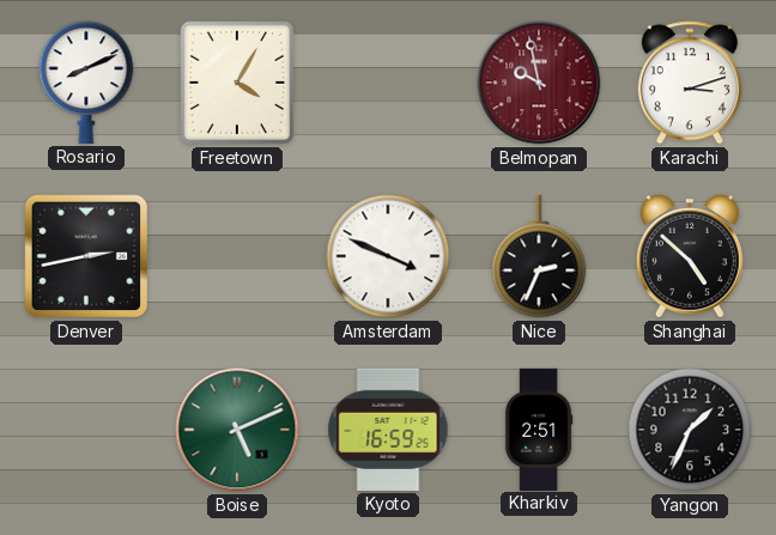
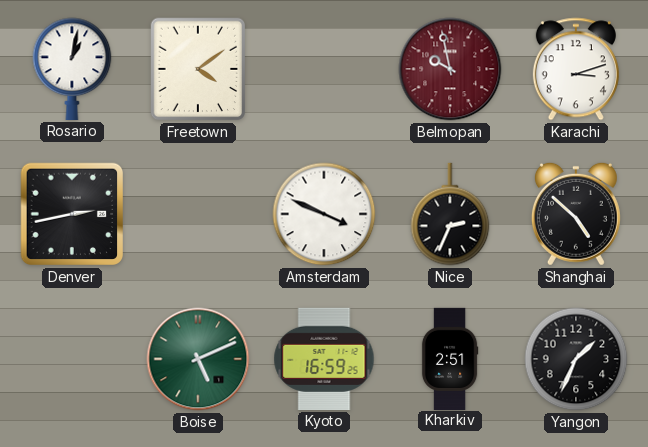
Rosario: 8:11 -> 1:02
Freetown: 4:05 -> 4:09
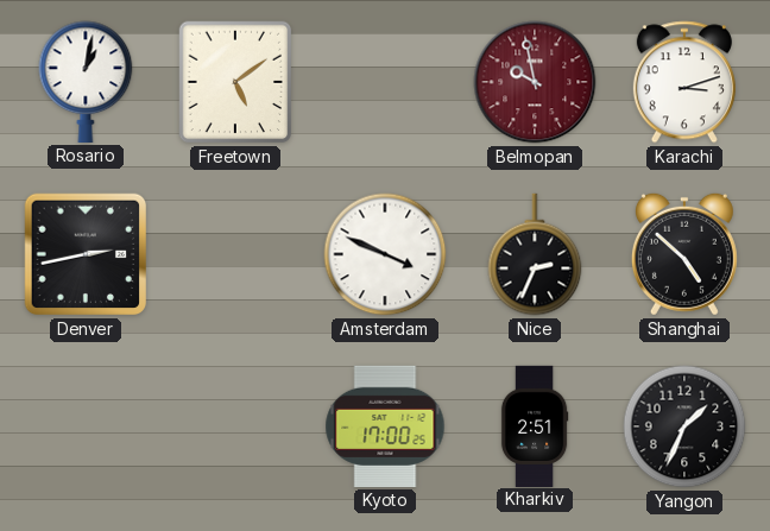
Freetown: 4:09 -> 5:09
Boise: 5:11 -> none
Kyoto: 16:59 -> 17:00
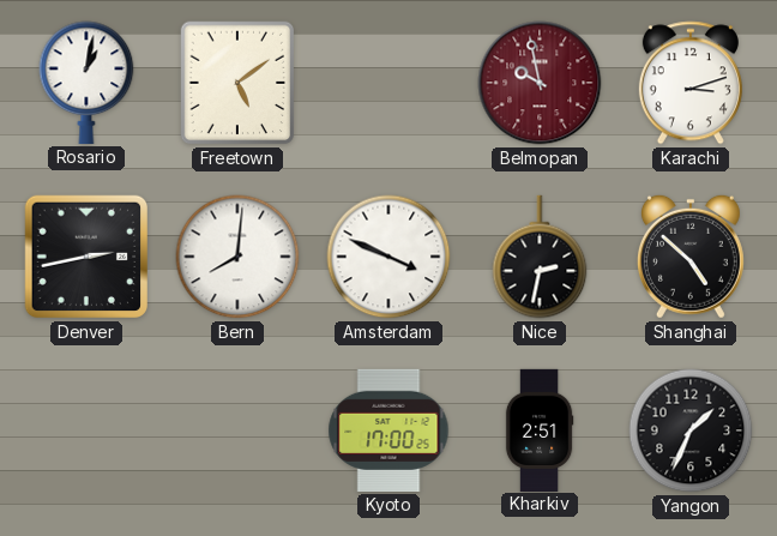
Bern: none -> 8:01
Nice: 2:34 -> 2:32
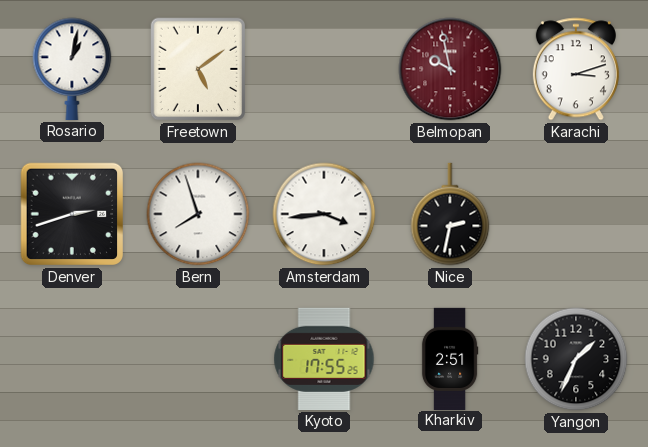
Denver: 2:43 -> 2:42
Bern: 8:01 -> 7:57
Amsterdam: 3:49 -> 3:44
Shanghai: 4:52 -> none
Kyoto: 17:00 -> 17:55
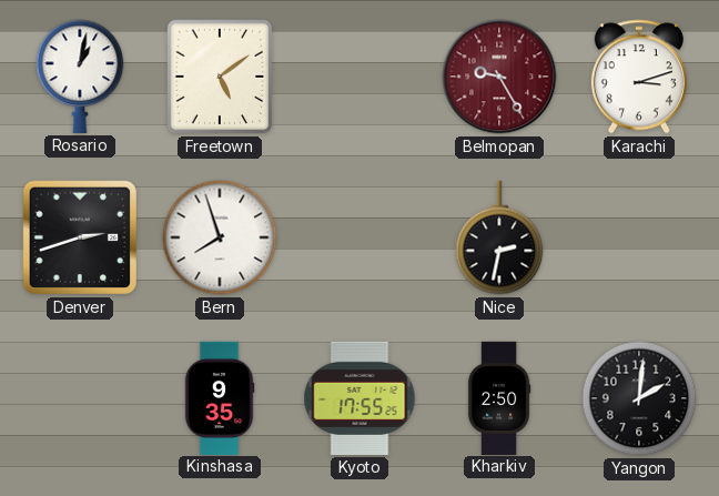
Belmopan: 9:58 -> 9:25
Amsterdam: 3:44 -> none
Kinshasa: none -> 9:35
Kharkiv: 2:51 -> 2:50
Yangon: 1:34 -> 2:01
